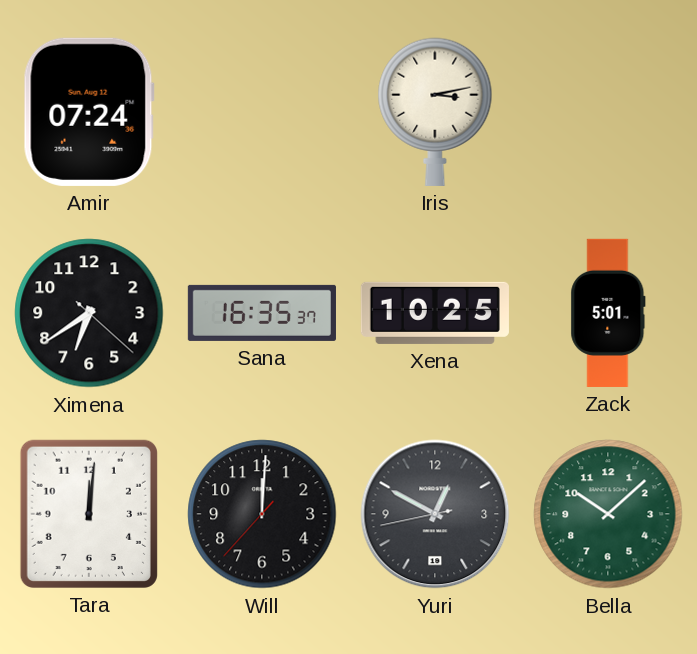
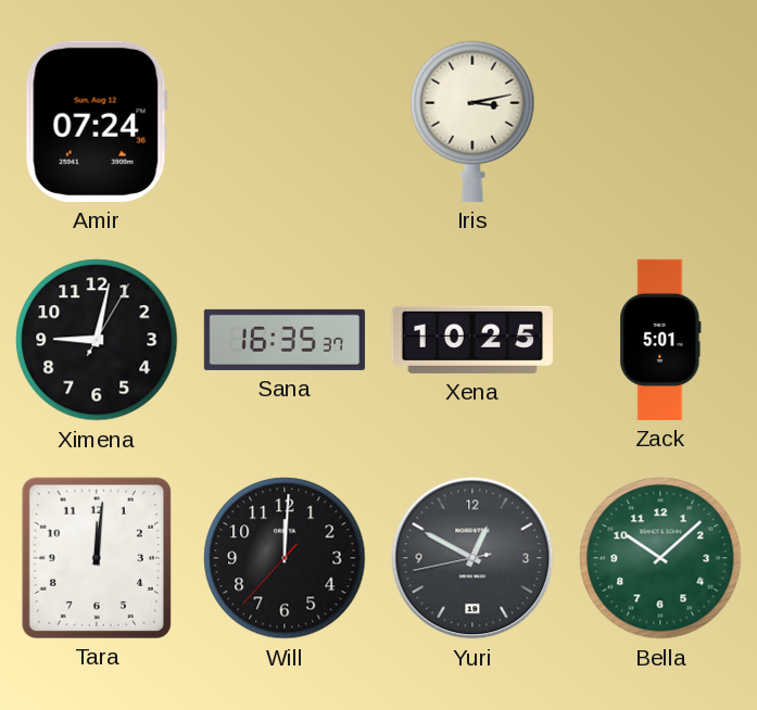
Ximena: 6:39 -> 9:02
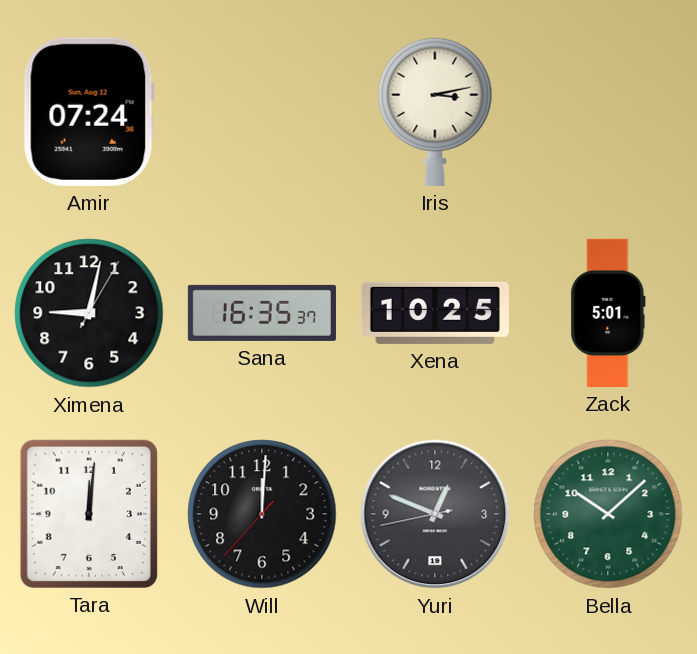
Yuri: 12:49 -> 12:48
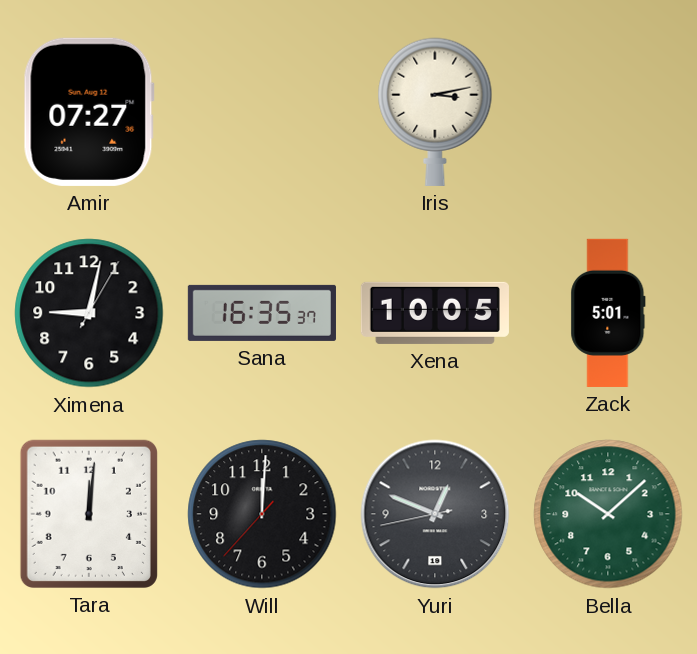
Amir: 07:24 -> 07:27
Xena: 10:25 -> 10:05
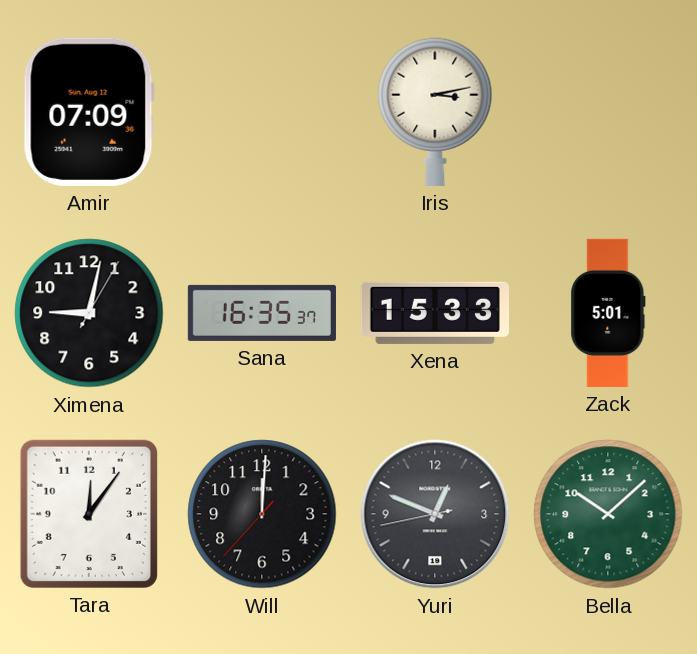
Amir: 07:27 -> 07:09
Xena: 10:05 -> 15:33
Tara: 12:01 -> 12:06
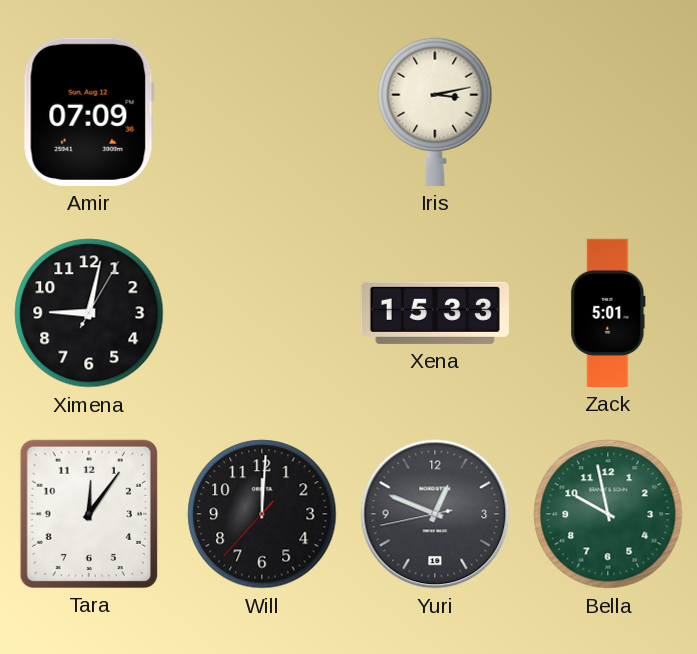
Sana: 16:35 -> none
Bella: 10:08 -> 9:58
